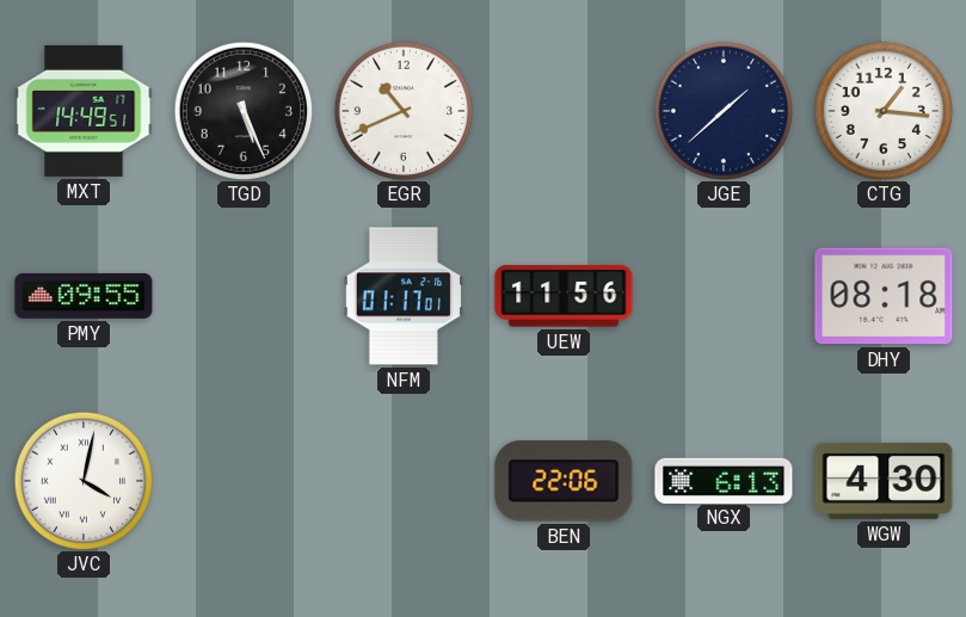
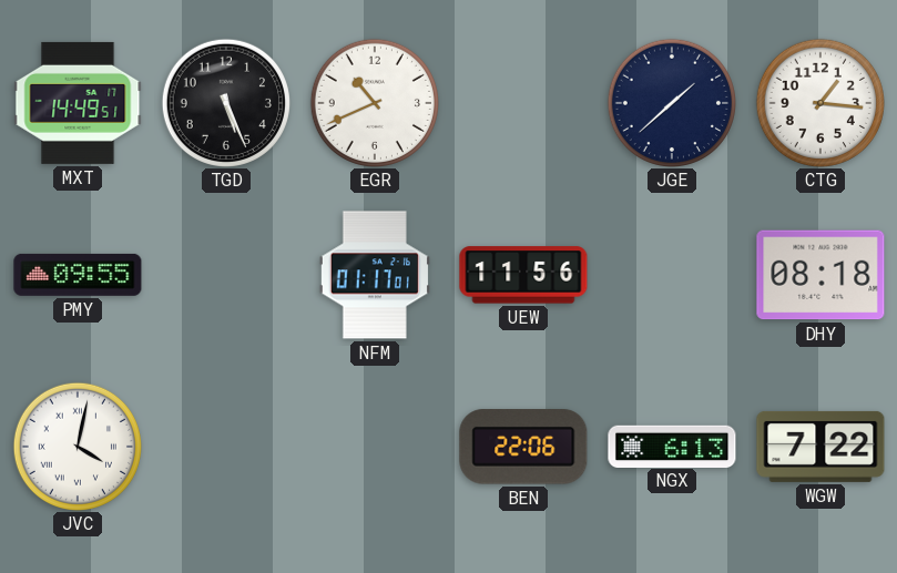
WGW: 4:30 -> 7:22
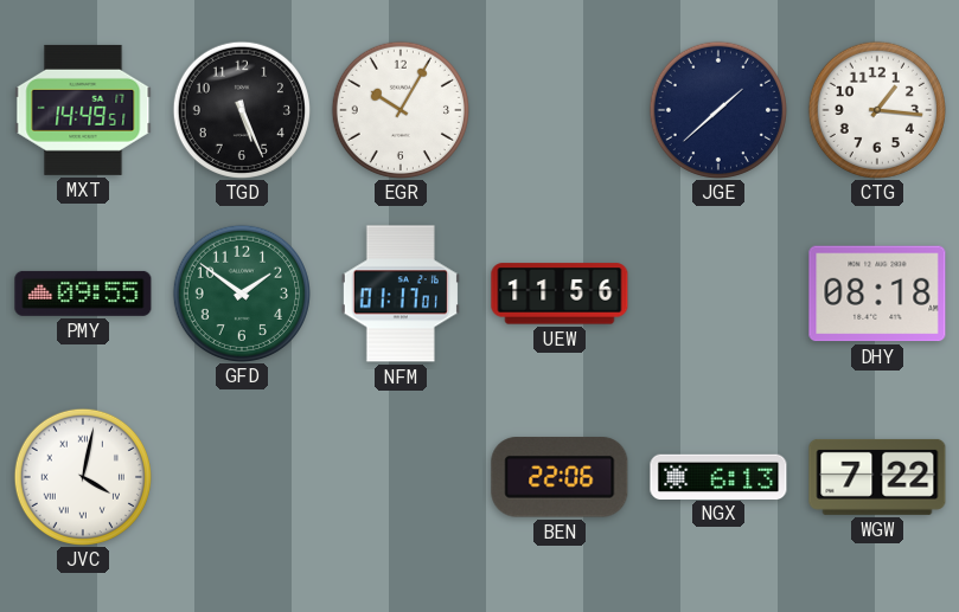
EGR: 10:41 -> 10:05
GFD: none -> 1:51
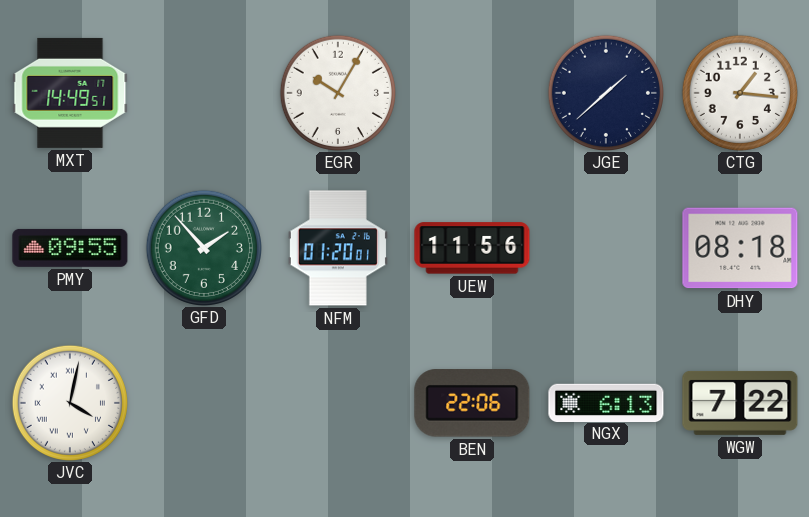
TGD: 5:26 -> none
GFD: 1:51 -> 1:53
NFM: 01:17 -> 01:20
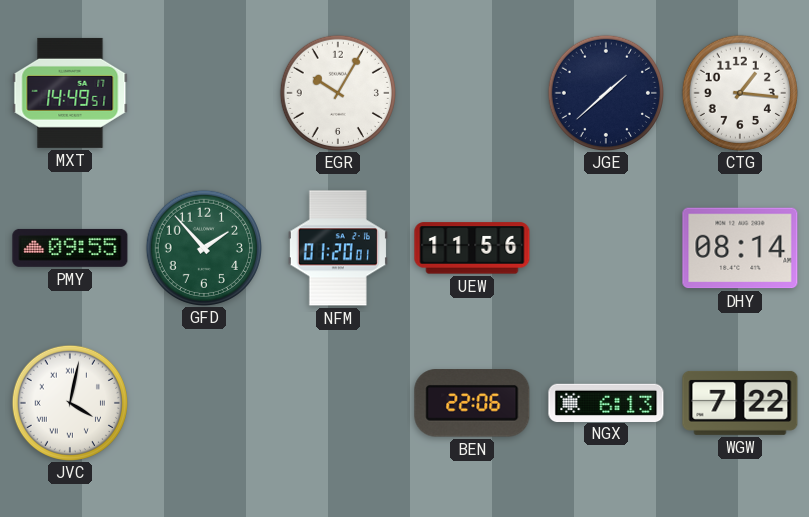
DHY: 08:18 -> 08:14
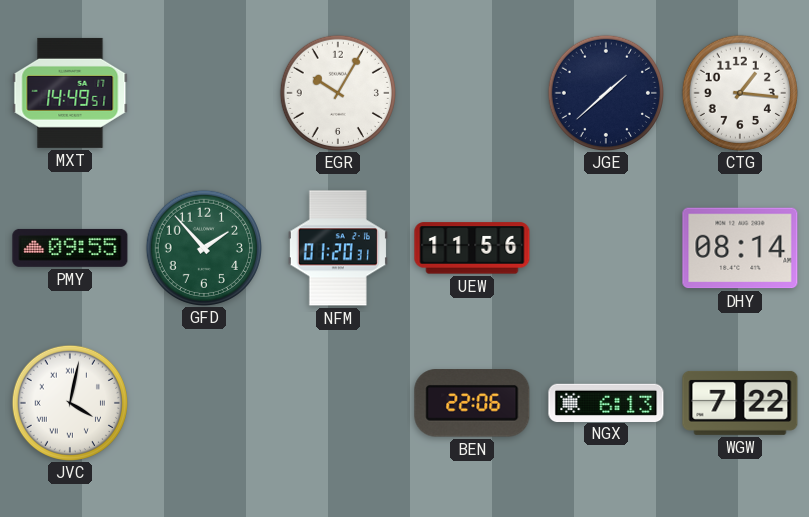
NFM: 01:20:01 -> 01:20:31
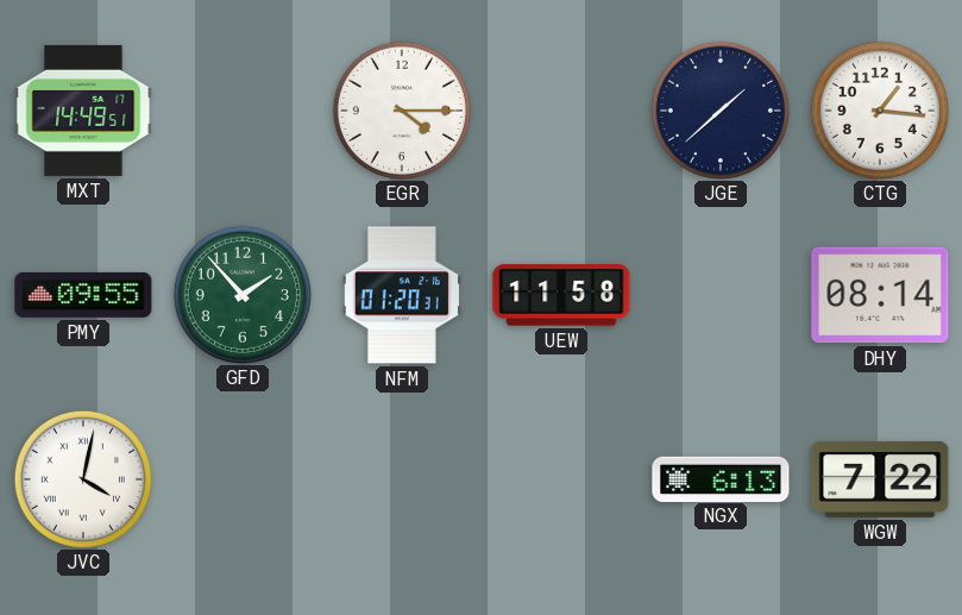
EGR: 10:05 -> 4:15
UEW: 11:56 -> 11:58
BEN: 22:06 -> none
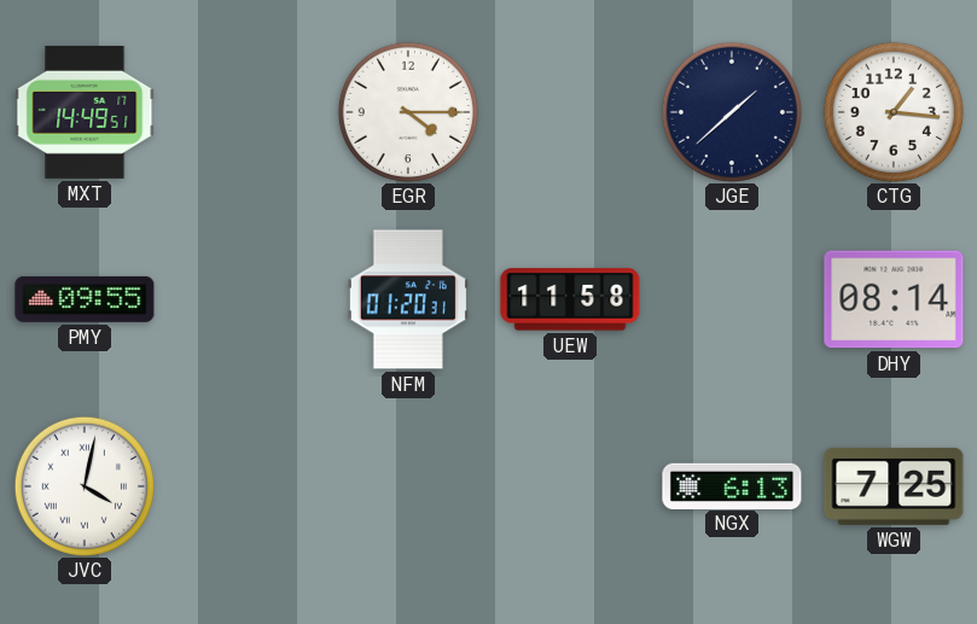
GFD: 1:53 -> none
WGW: 7:22 -> 7:25
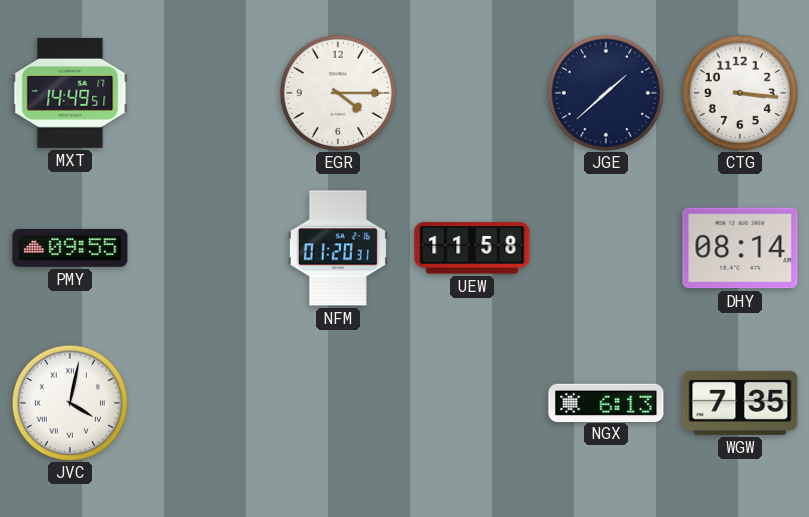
CTG: 1:16 -> 3:16
WGW: 7:25 -> 7:35
